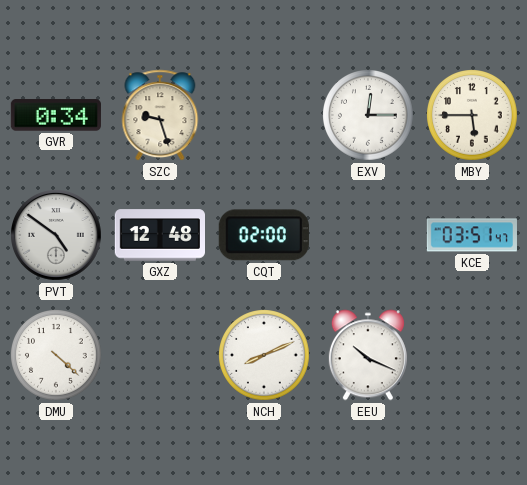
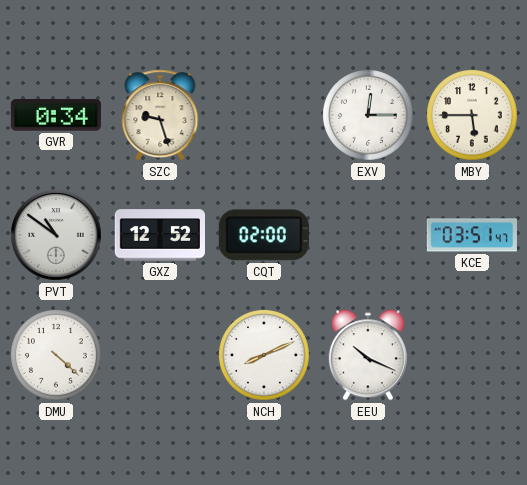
PVT: 4:51 -> 10:51
GXZ: 12:48 -> 12:52
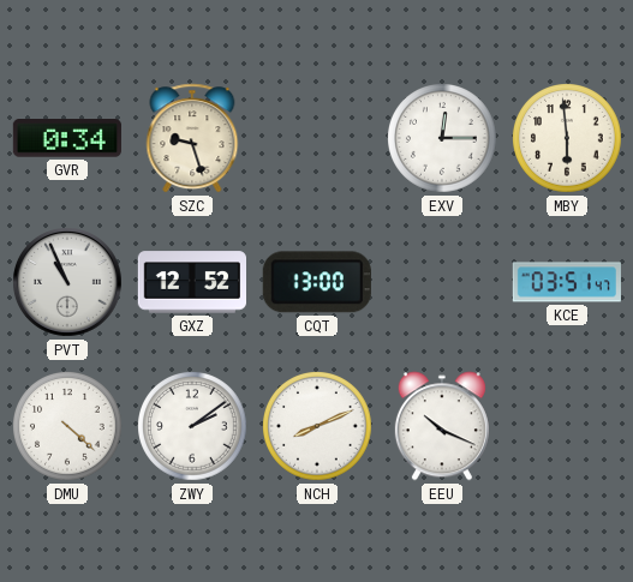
MBY: 5:45 -> 5:59
PVT: 10:51 -> 10:56
CQT: 02:00 -> 13:00
ZWY: none -> 2:09
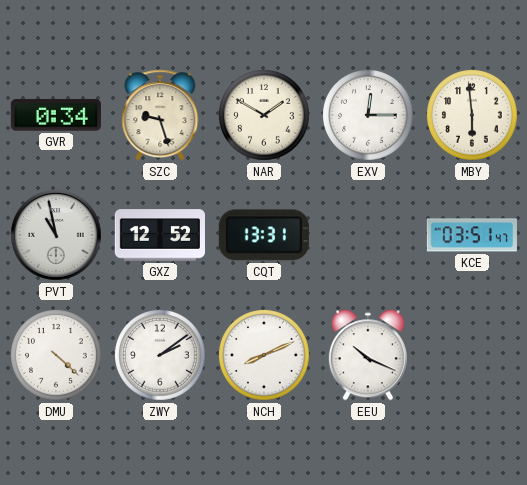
NAR: none -> 1:50
PVT: 10:56 -> 10:58
CQT: 13:00 -> 13:31
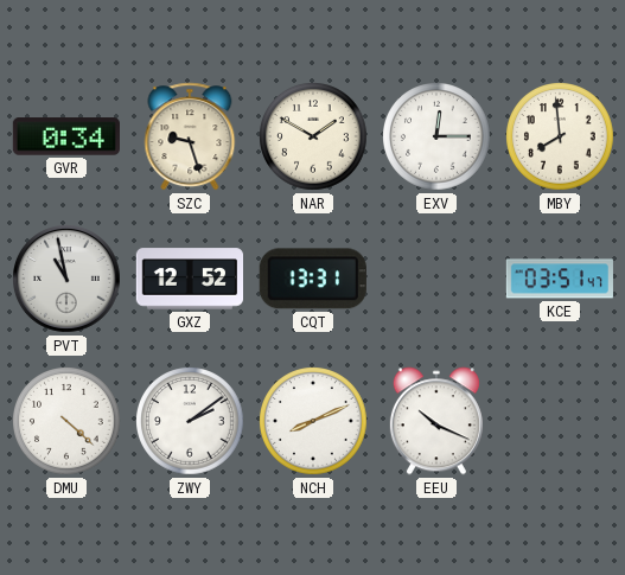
MBY: 5:59 -> 7:59
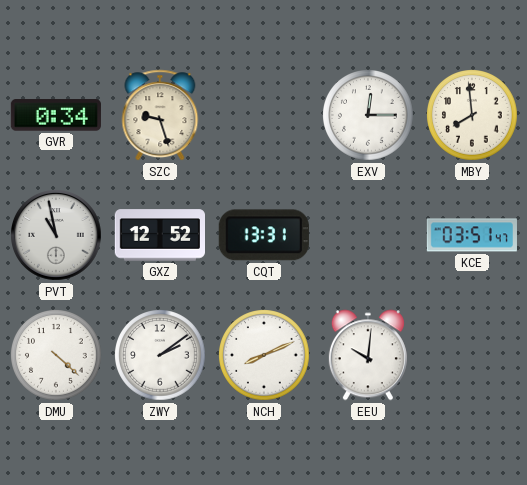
NAR: 1:50 -> none
EEU: 10:19 -> 10:01
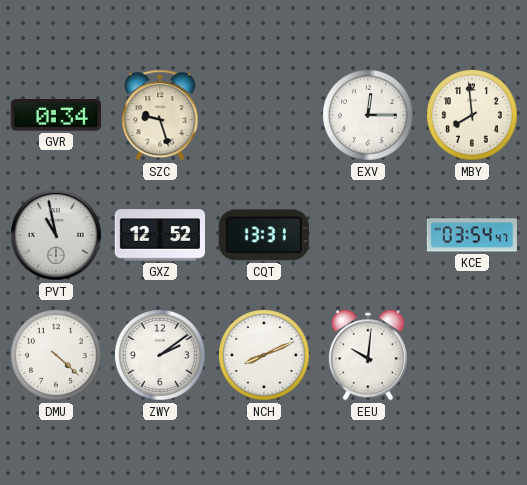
KCE: 03:51 -> 03:54
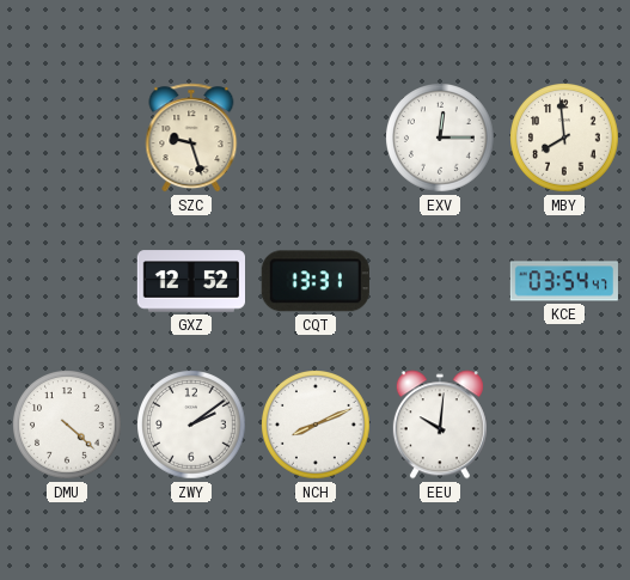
GVR: 0:34 -> none
PVT: 10:58 -> none
